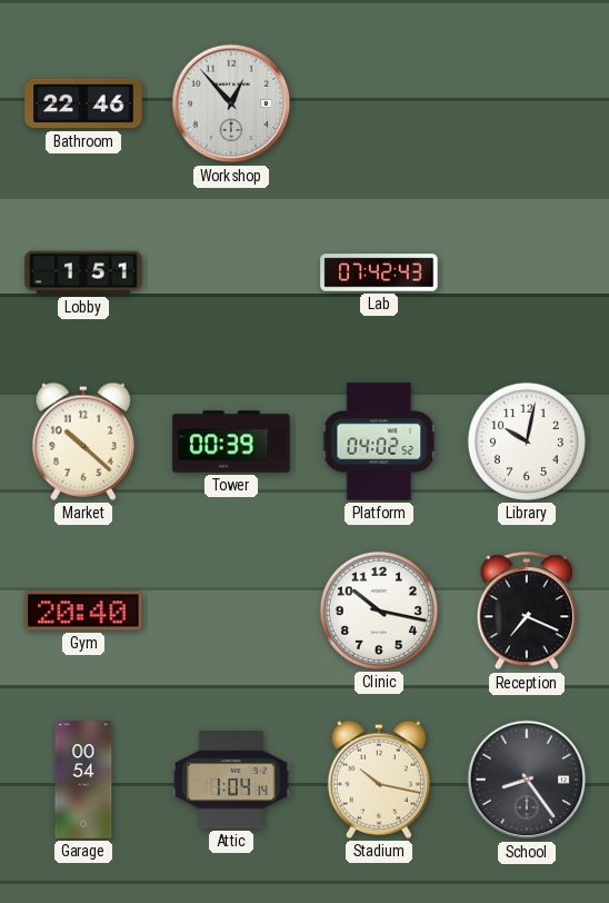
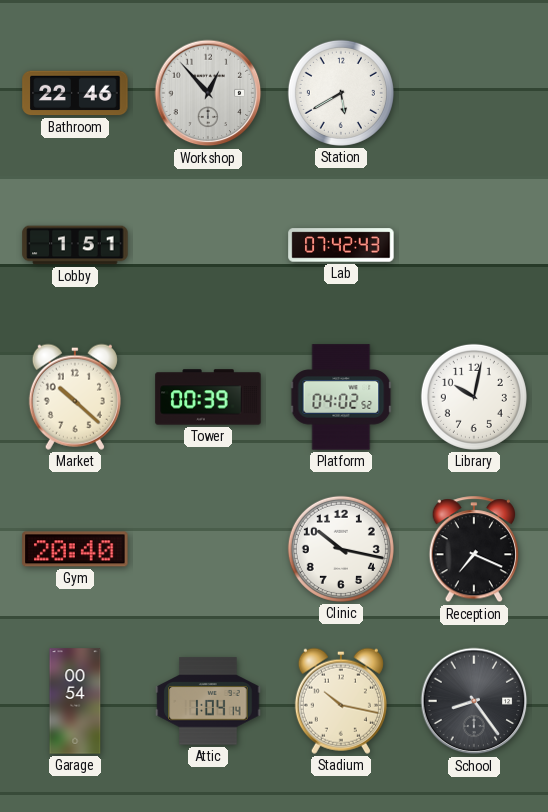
Station: none -> 5:40
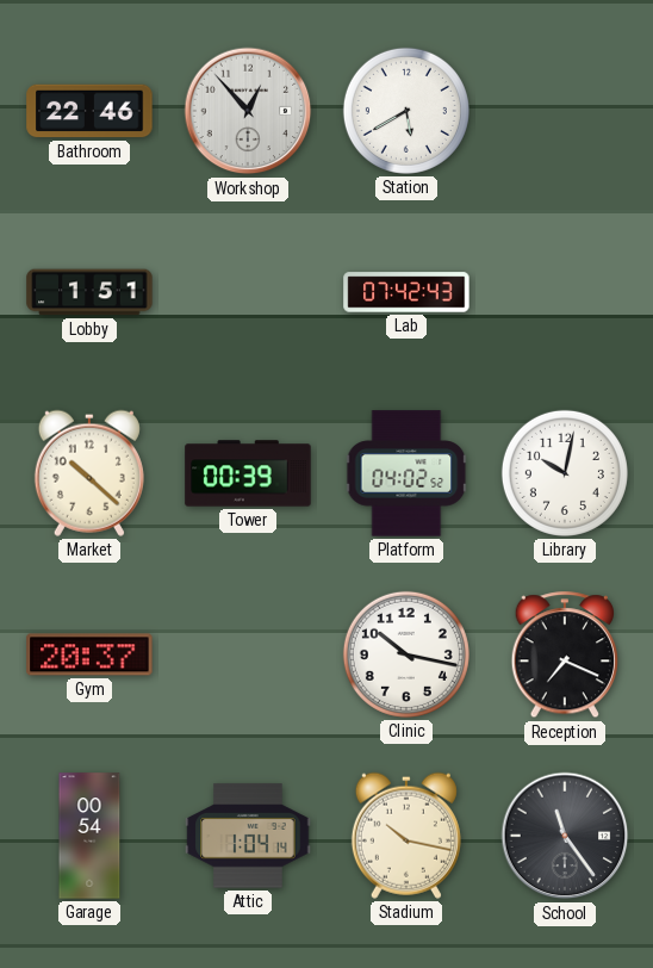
Gym: 20:40 -> 20:37
School: 8:24 -> 11:24
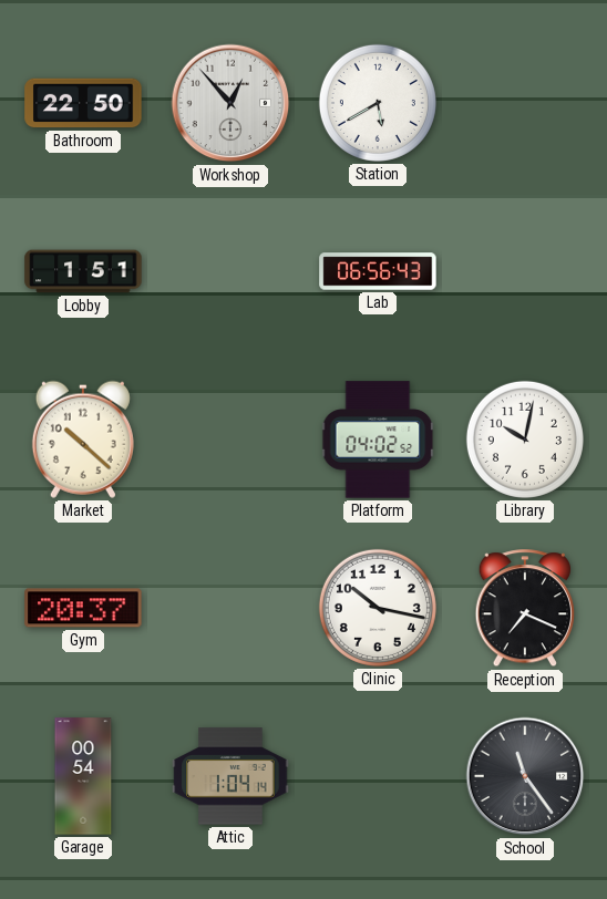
Bathroom: 22:46 -> 22:50
Lab: 07:42 -> 06:56
Tower: 00:39 -> none
Stadium: 10:17 -> none
